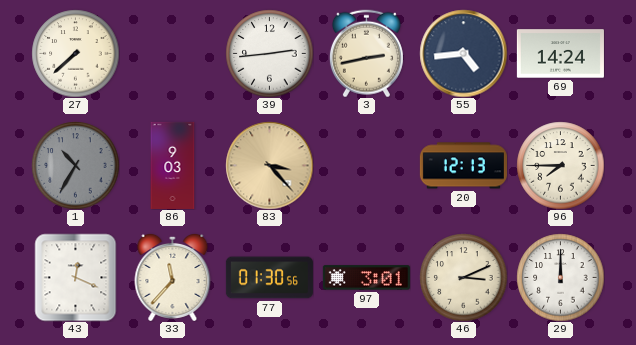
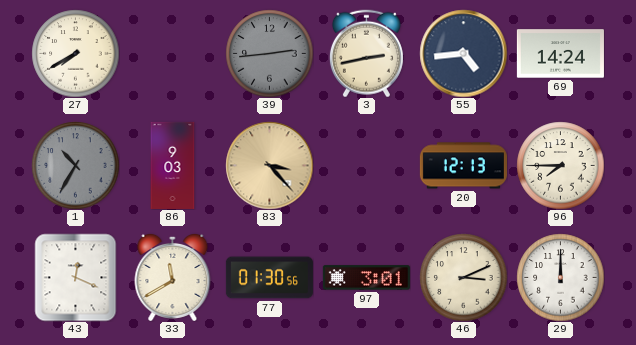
27: 7:38 -> 7:40
39 dial: white -> grey
33: 11:37 -> 11:40
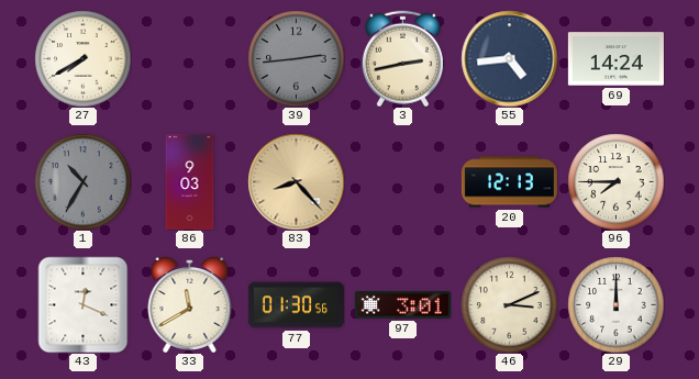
83: 3:23 -> 8:23
